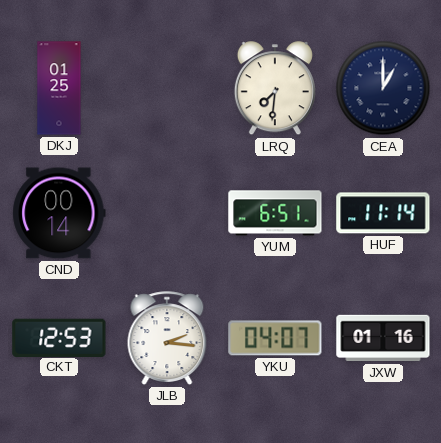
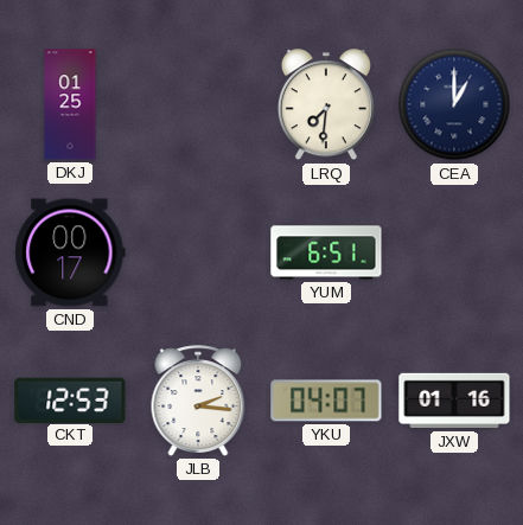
CND: 00:14 -> 00:17
HUF: 11:14 -> none
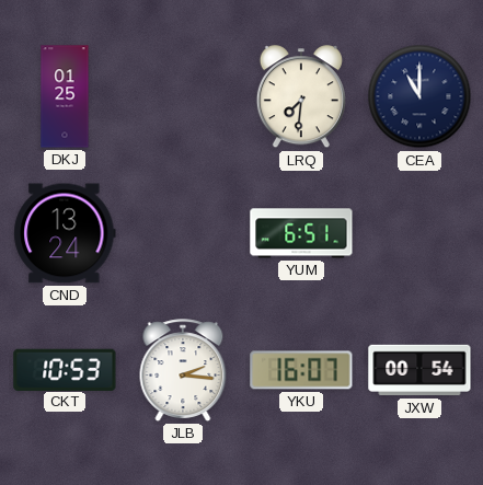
CEA: 1:00 -> 11:00
CND: 00:17 -> 13:24
CKT: 12:53 -> 10:53
YKU: 04:07 -> 16:07
JXW: 01:16 -> 00:54
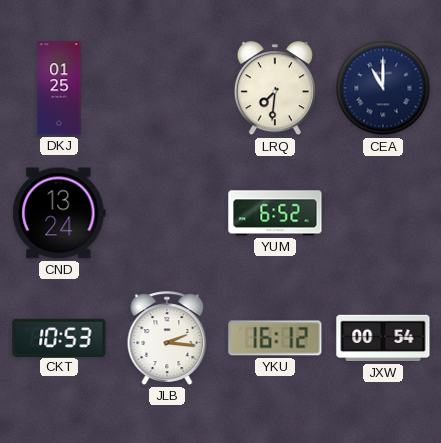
YUM: 6:51 -> 6:52
YKU: 16:07 -> 16:12
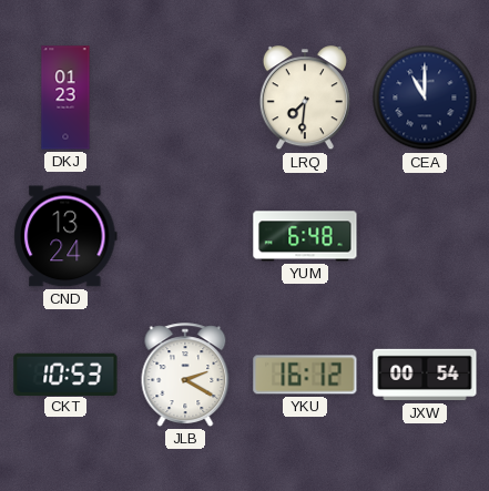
DKJ: 01:25 -> 01:23
YUM: 6:52 -> 6:48
JLB: 2:16 -> 2:20
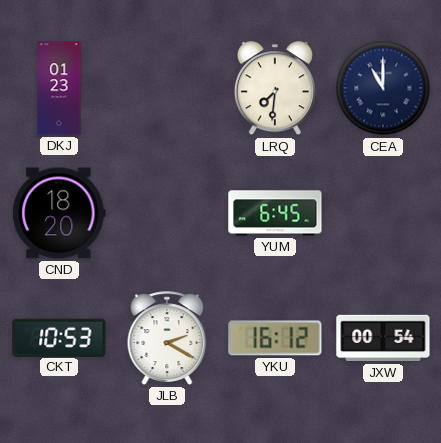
CND: 13:24 -> 18:20
YUM: 6:48 -> 6:45
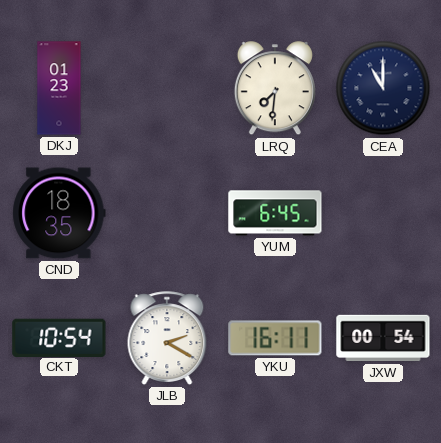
CND: 18:20 -> 18:35
CKT: 10:53 -> 10:54
YKU: 16:12 -> 16:11
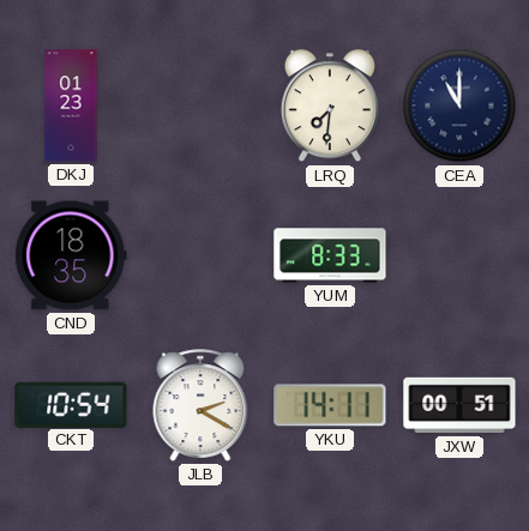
YUM: 6:45 -> 8:33
YKU: 16:11 -> 14:11
JXW: 00:54 -> 00:51
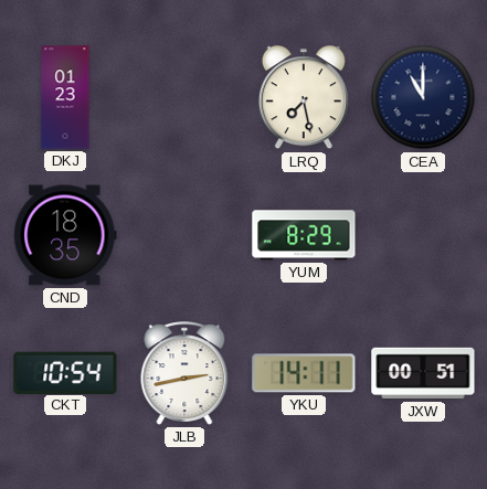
LRQ: 7:31 -> 7:28
YUM: 8:33 -> 8:29
JLB: 2:20 -> 2:43
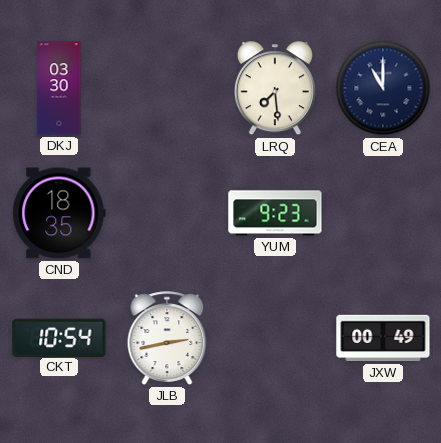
DKJ: 01:23 -> 03:30
LRQ: 7:28 -> 7:29
YUM: 8:29 -> 9:23
YKU: 14:11 -> none
JXW: 00:51 -> 00:49
